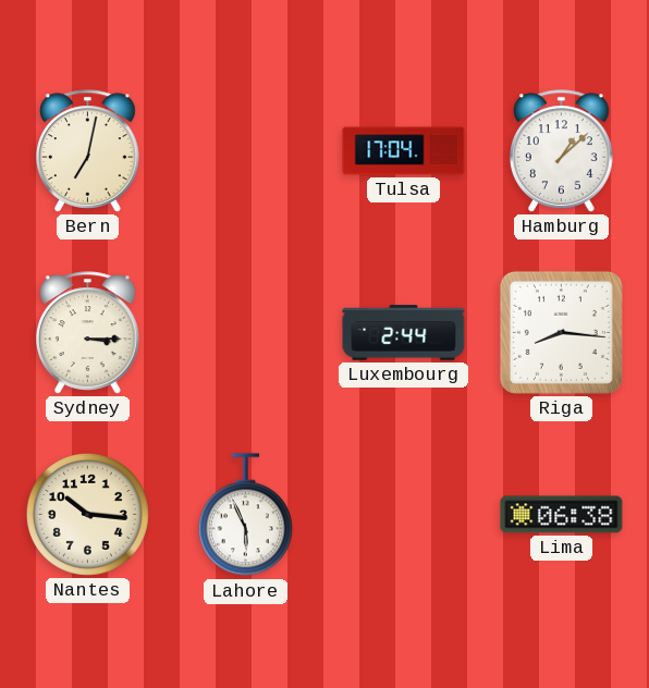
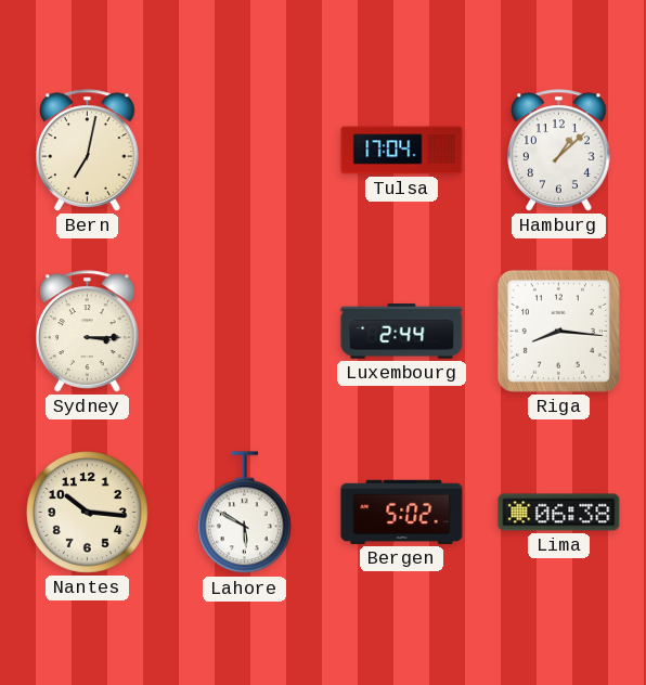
Lahore: 5:56 -> 5:50
Bergen: none -> 5:02
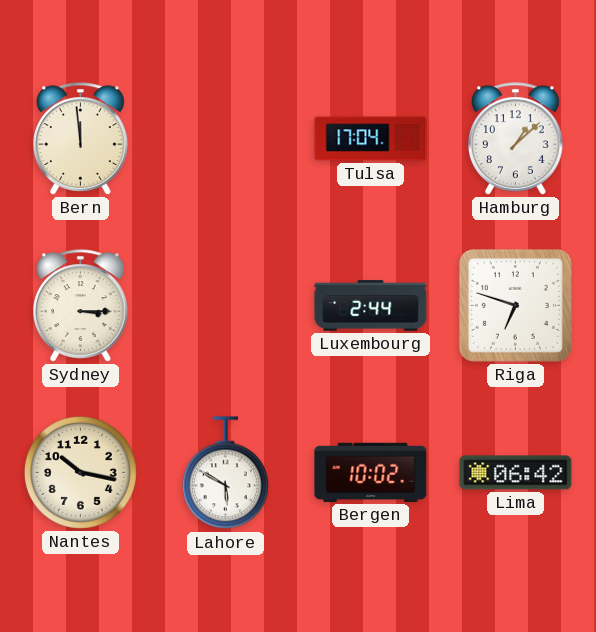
Bern: 7:02 -> 11:59
Riga: 8:16 -> 6:48
Nantes: 10:16 -> 10:17
Bergen: 5:02 -> 10:02
Lima: 06:38 -> 06:42
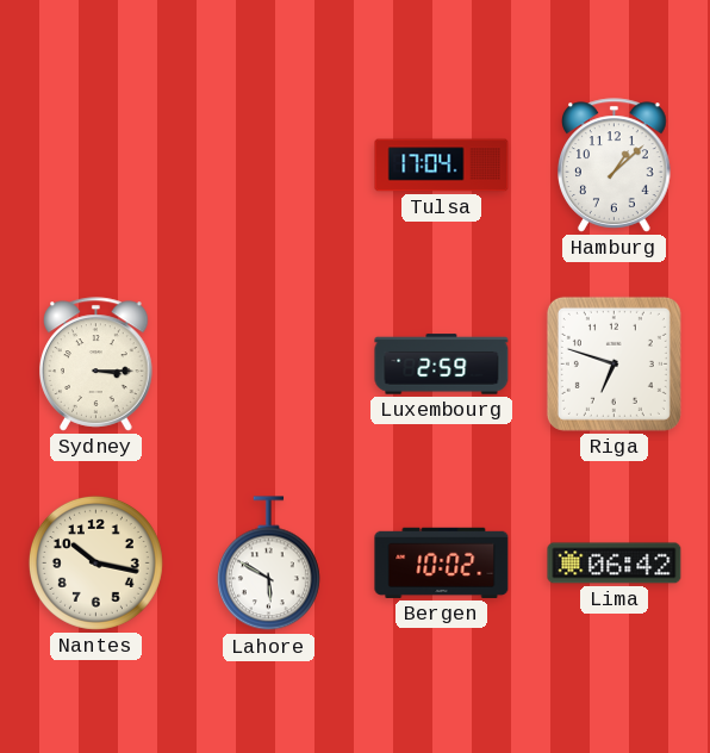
Bern: 11:59 -> none
Luxembourg: 2:44 -> 2:59
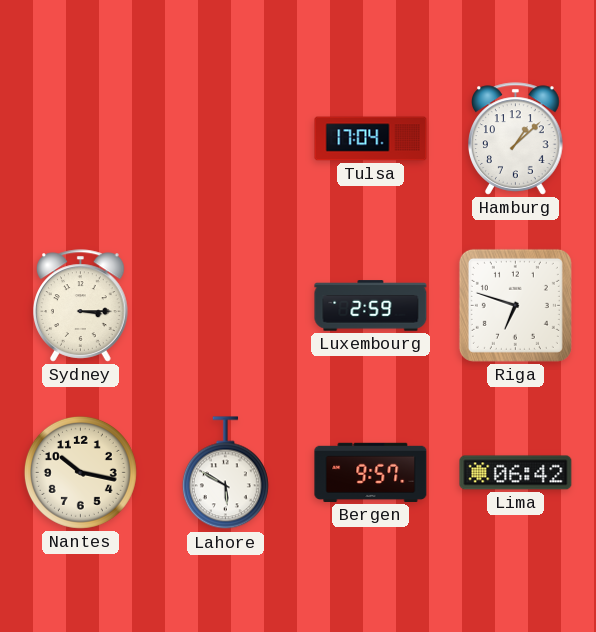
Bergen: 10:02 -> 9:57
